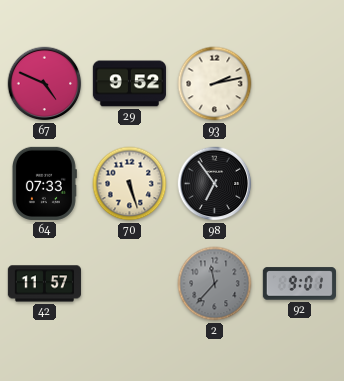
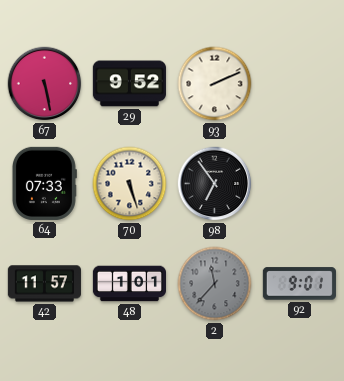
67: 4:49 -> 5:28
93: 2:13 -> 2:11
48: none -> 1:01
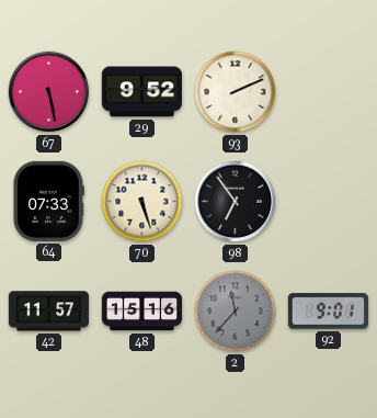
48: 1:01 -> 15:16
